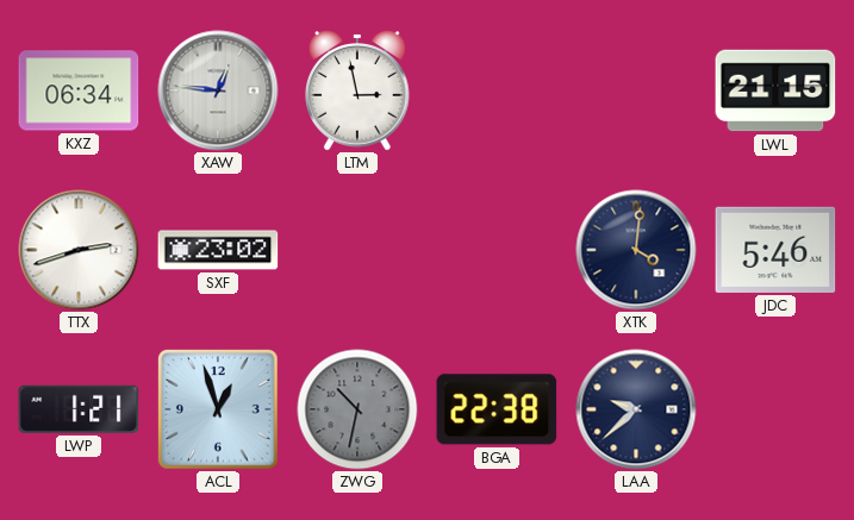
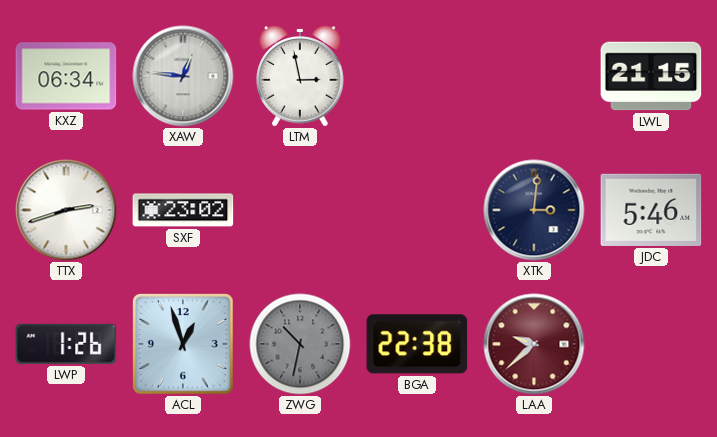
XTK: 4:01 -> 3:01
LWP: 1:21 -> 1:26
LAA dial: navy -> burgundy
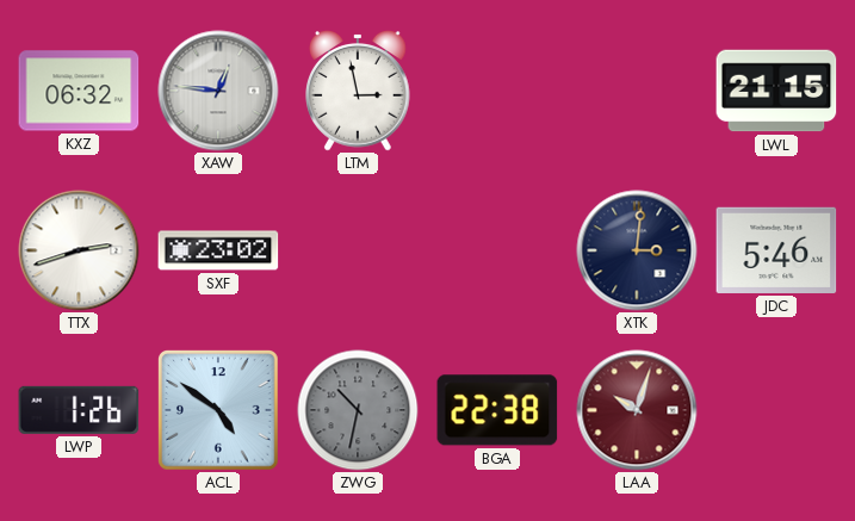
KXZ: 06:34 -> 06:32
ACL: 12:57 -> 4:51
LAA: 9:38 -> 10:03
